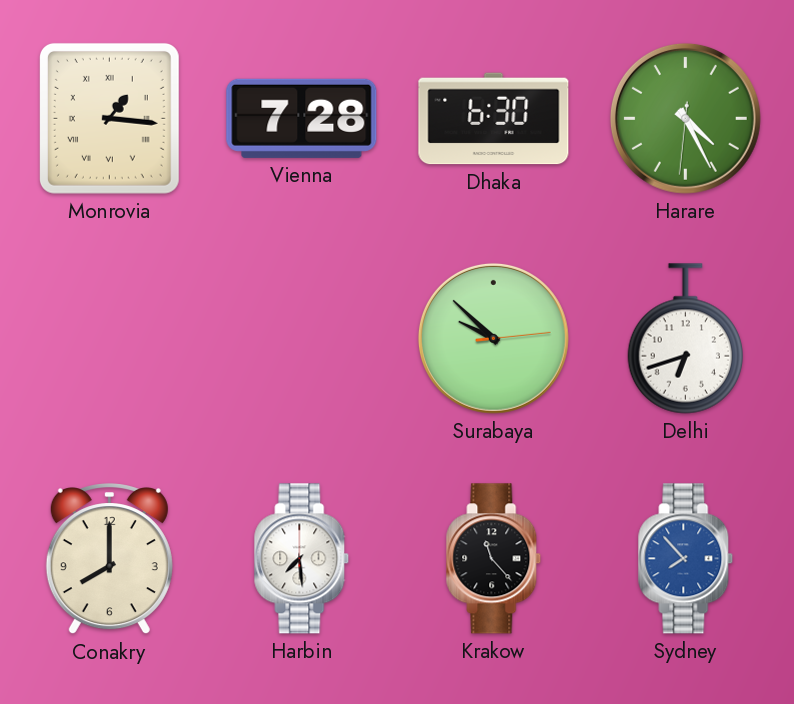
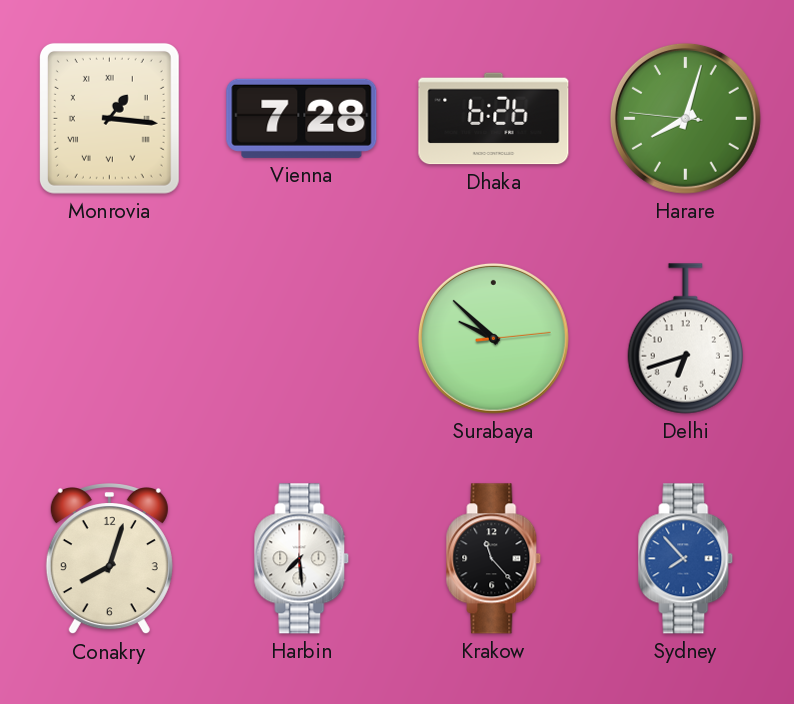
Dhaka: 6:30 -> 6:26
Harare: 4:25 -> 8:02
Conakry: 8:00 -> 8:03
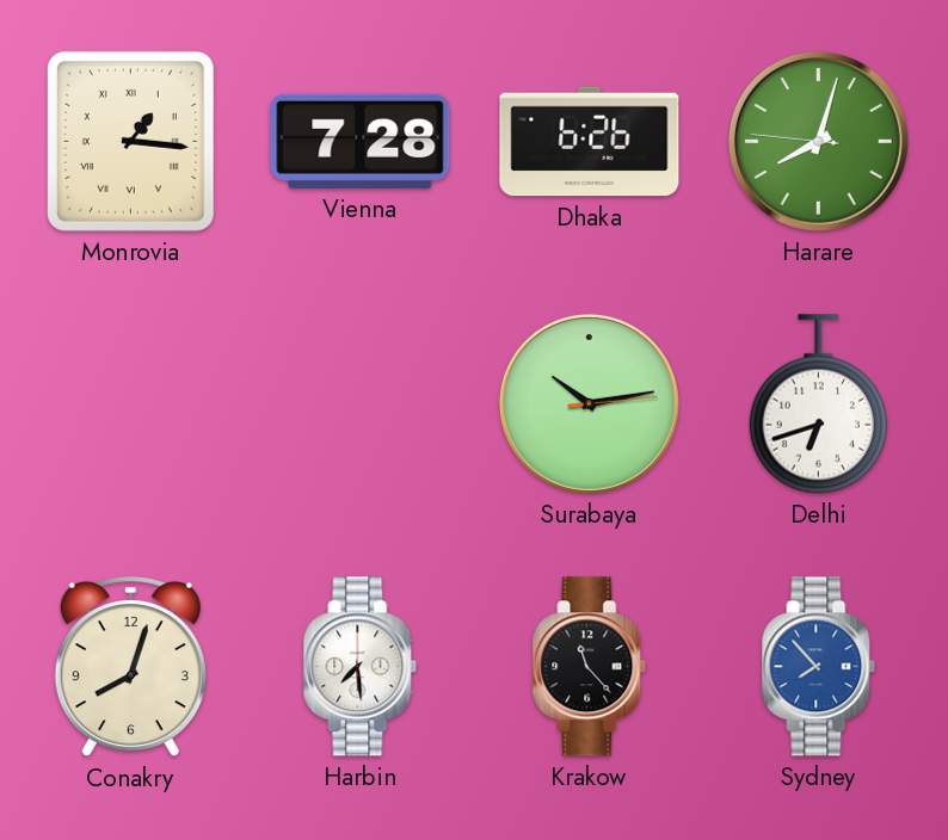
Surabaya: 9:52 -> 10:13
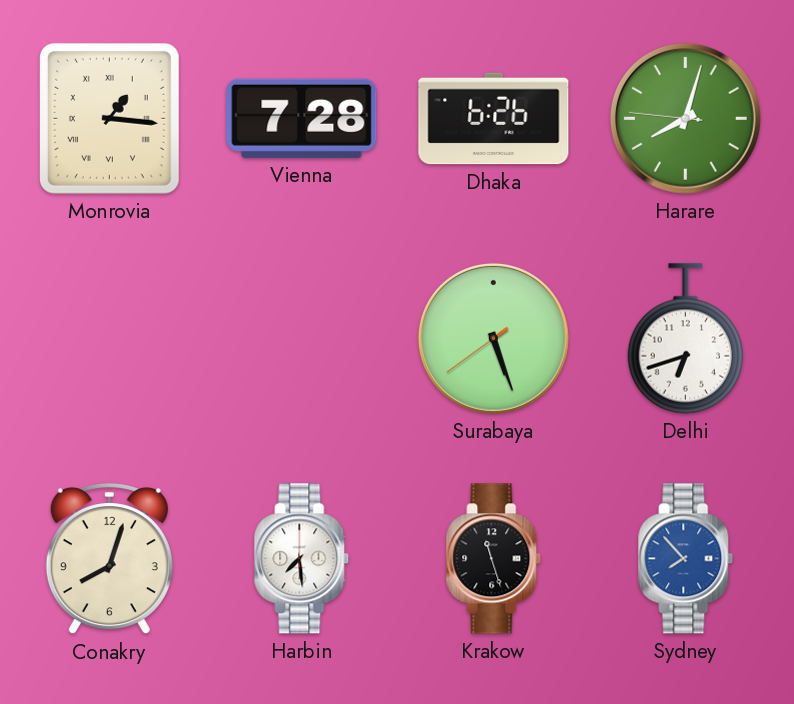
Surabaya: 10:13 -> 5:26
Krakow: 11:23 -> 11:27
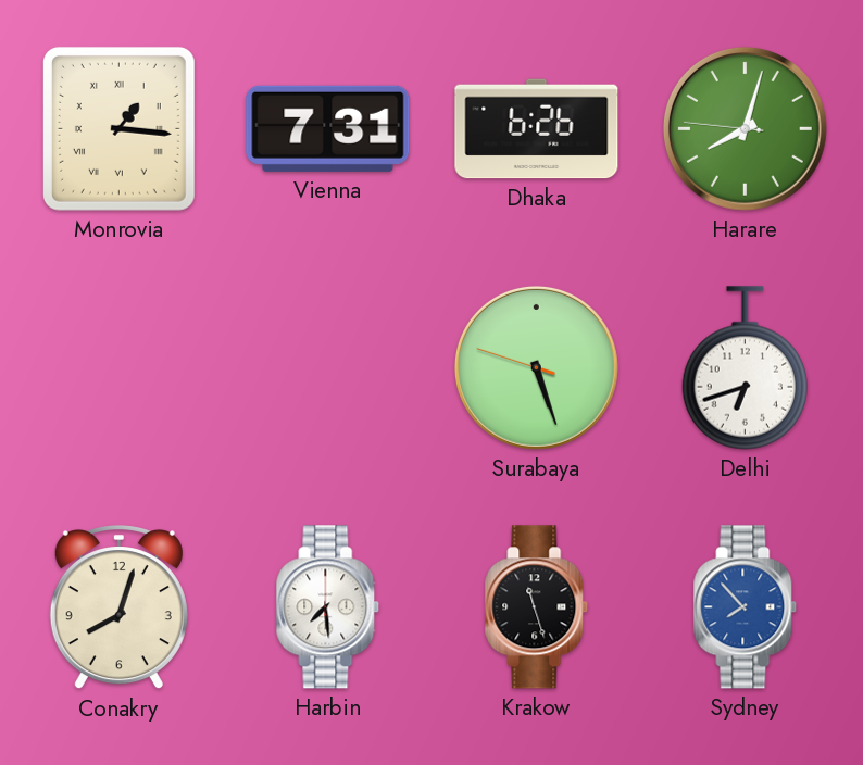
Vienna: 7:28 -> 7:31
Surabaya: 5:26:39 -> 5:26:48
